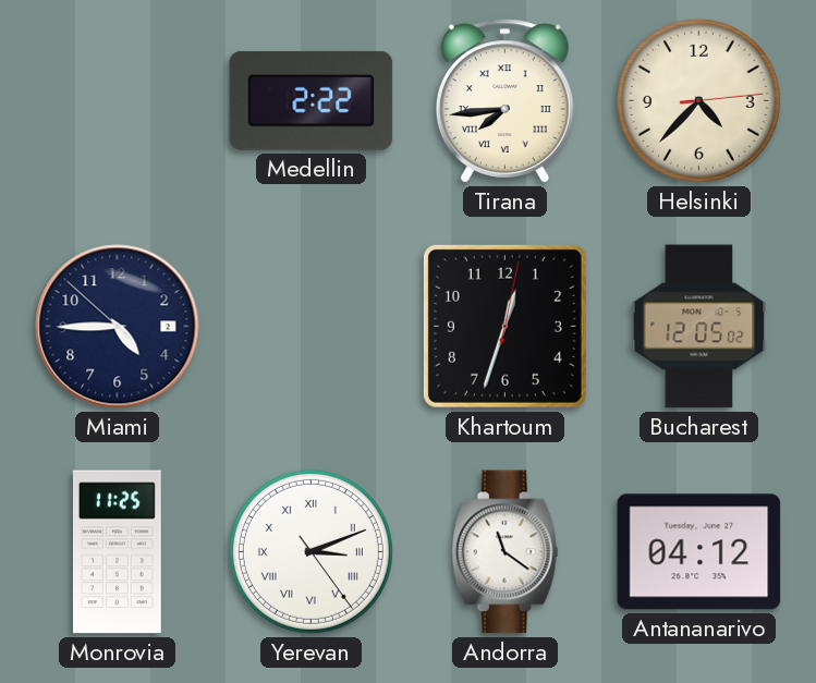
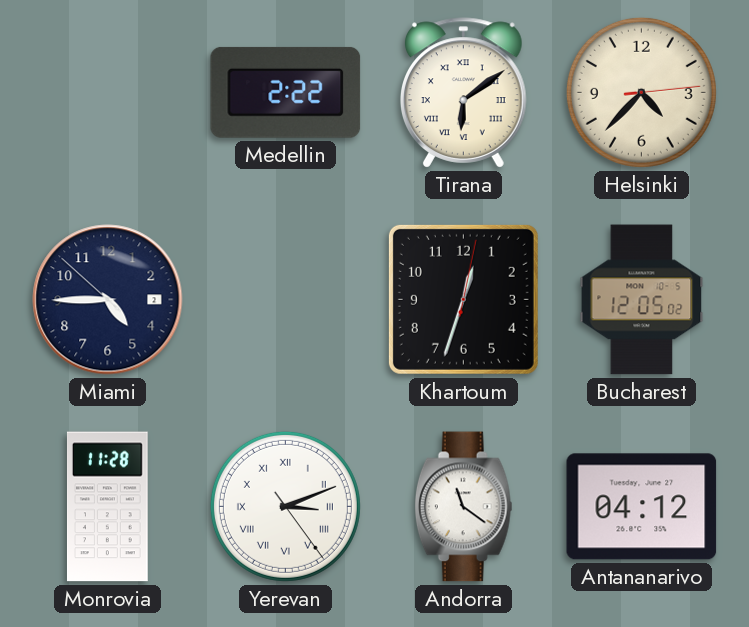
Tirana: 7:44 -> 6:09
Monrovia: 11:25 -> 11:28
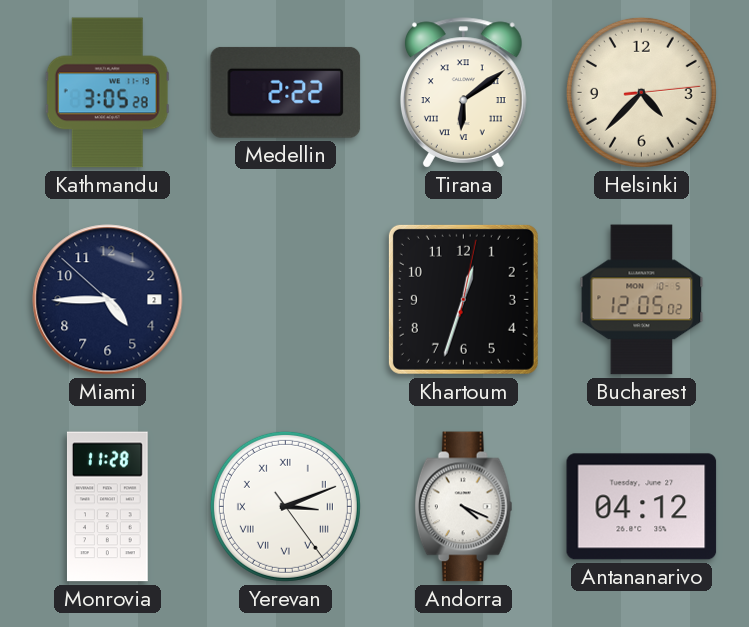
Kathmandu: none -> 3:05
Andorra: 11:21 -> 4:19
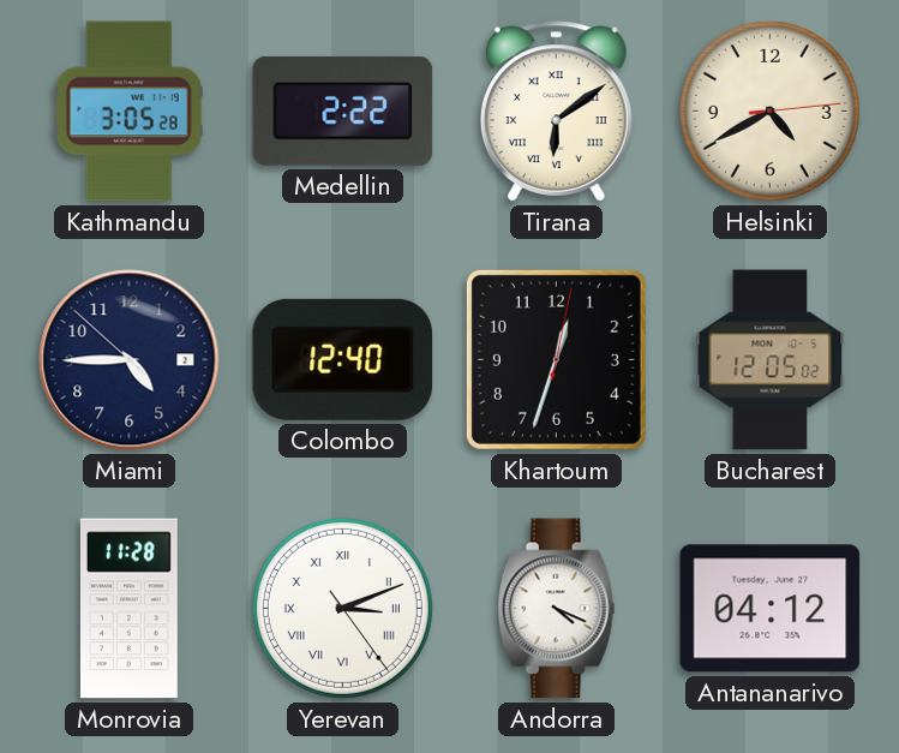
Helsinki: 4:37 -> 4:40
Colombo: none -> 12:40
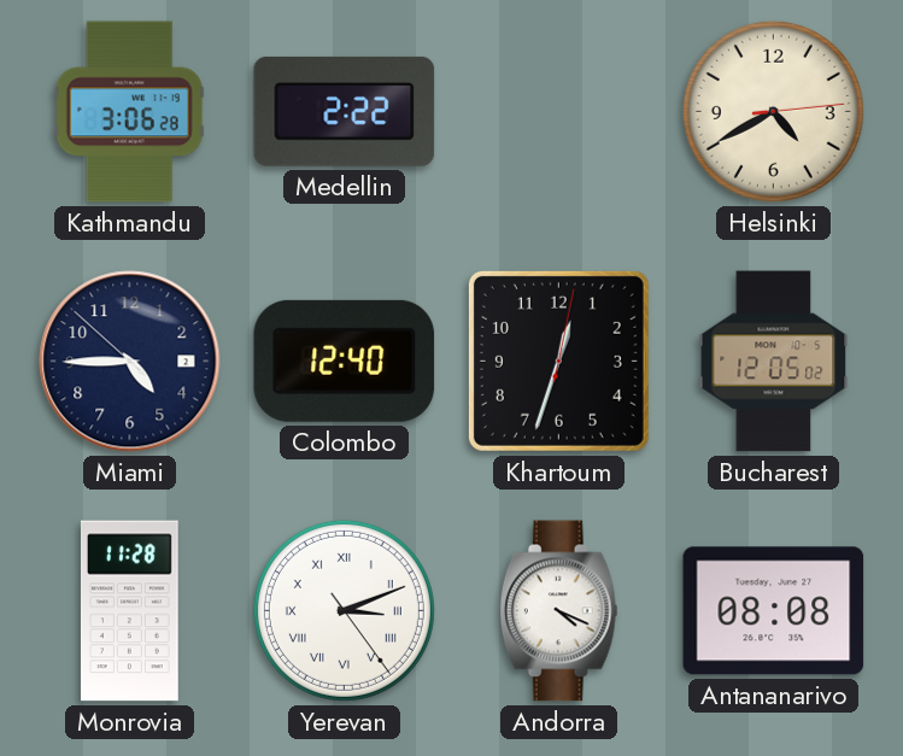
Kathmandu: 3:05 -> 3:06
Tirana: 6:09 -> none
Antananarivo: 04:12 -> 08:08
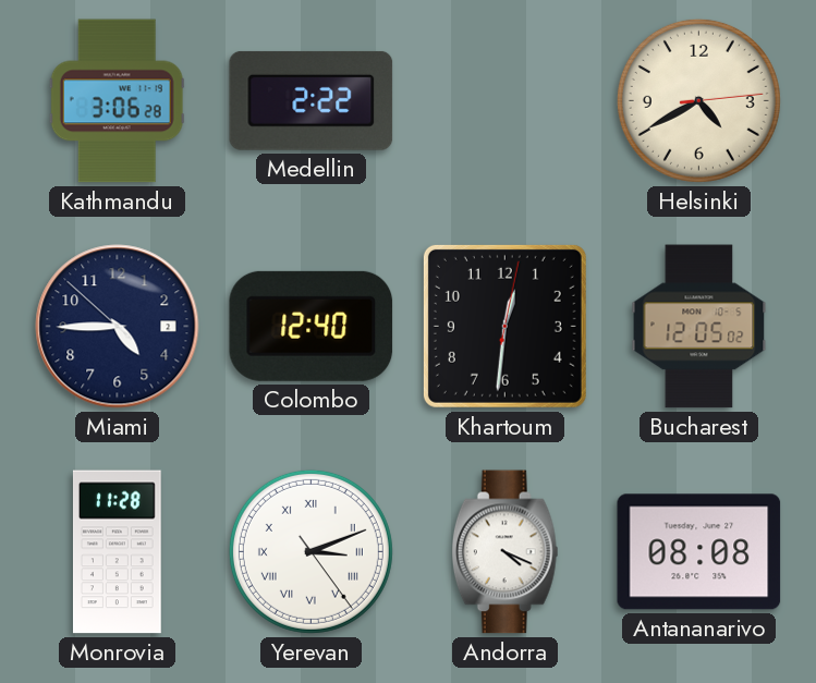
Khartoum: 12:33 -> 12:31
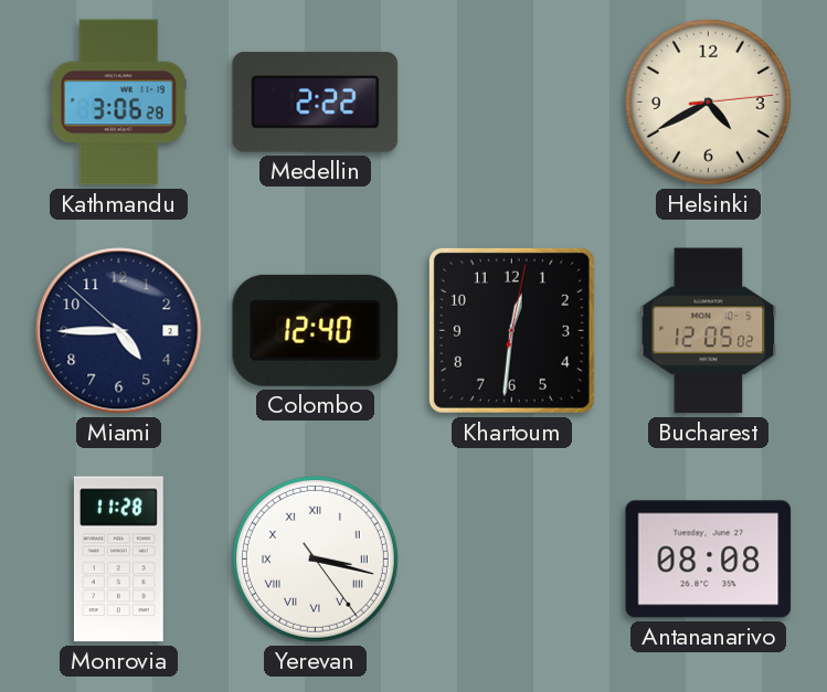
Yerevan: 3:11 -> 3:17
Andorra: 4:19 -> none
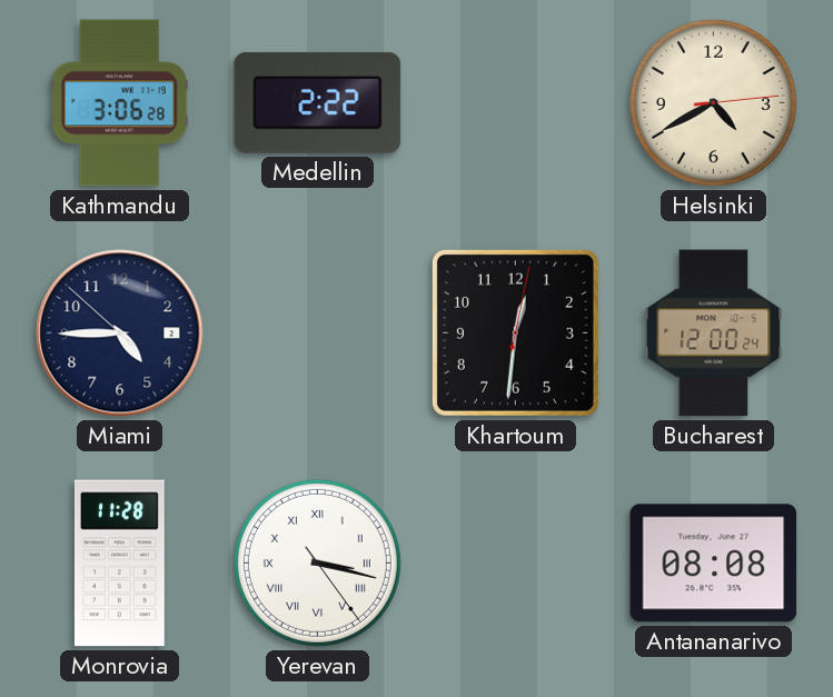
Colombo: 12:40 -> none
Bucharest: 12:05 -> 12:00
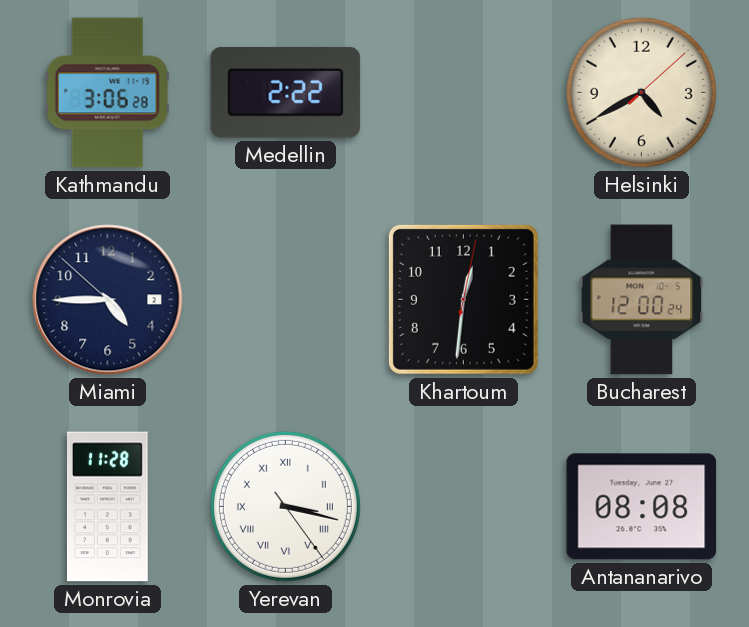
Helsinki: 4:40:14 -> 4:40:08
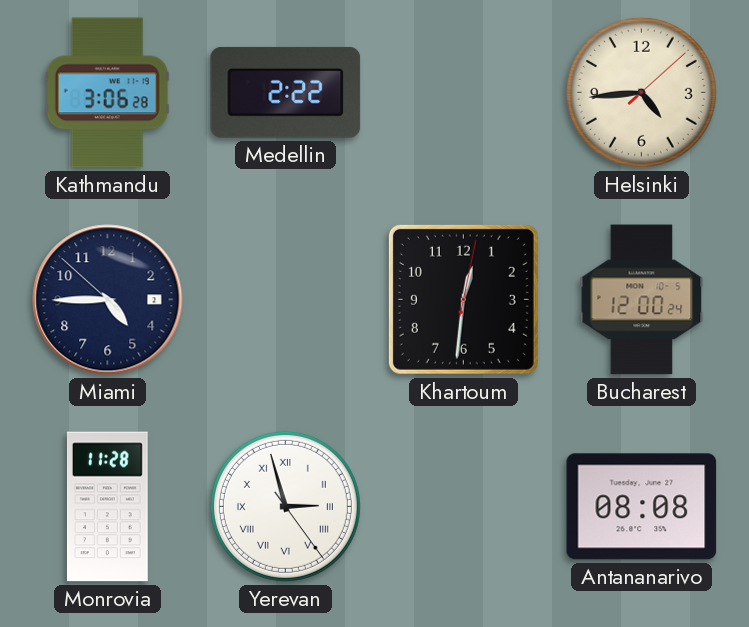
Helsinki: 4:40 -> 4:44
Yerevan: 3:17 -> 2:57
